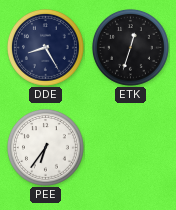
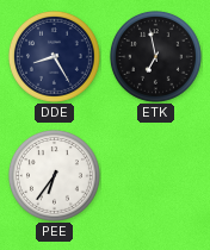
ETK: 12:33 -> 6:58
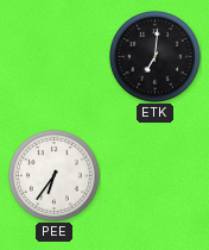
DDE: 8:25 -> none
ETK: 6:58 -> 7:01
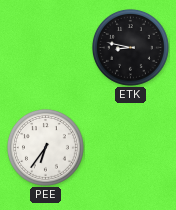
ETK: 7:01 -> 8:47
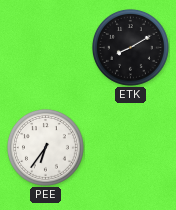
ETK: 8:47 -> 8:10
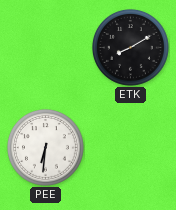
PEE: 6:36 -> 6:31
